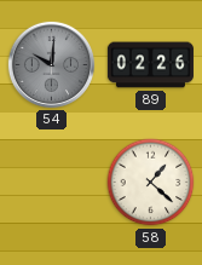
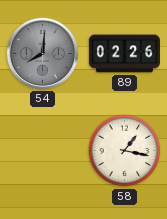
54: 10:01 -> 8:01
58: 1:22 -> 1:17
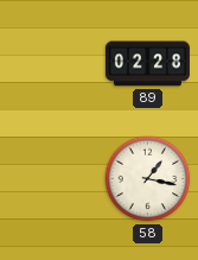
54: 8:01 -> none
89: 02:26 -> 02:28
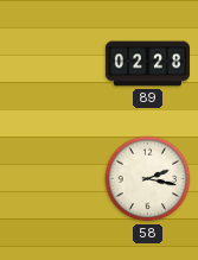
58: 1:17 -> 2:17
